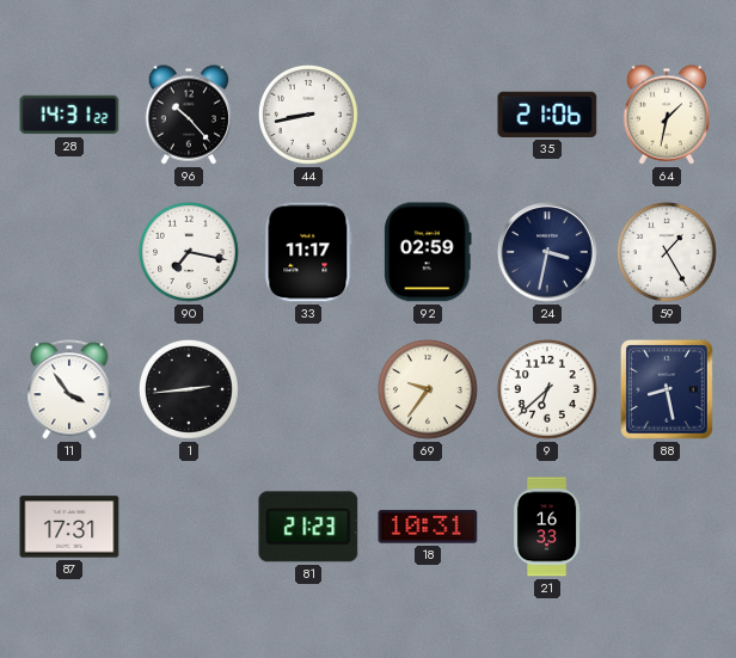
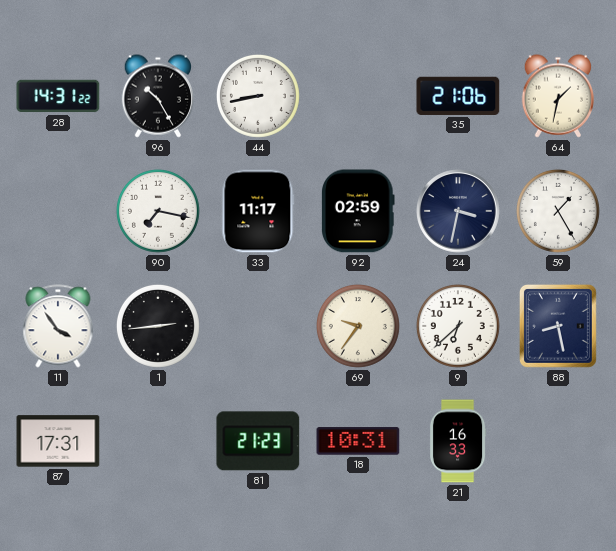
96: 10:23 -> 10:25
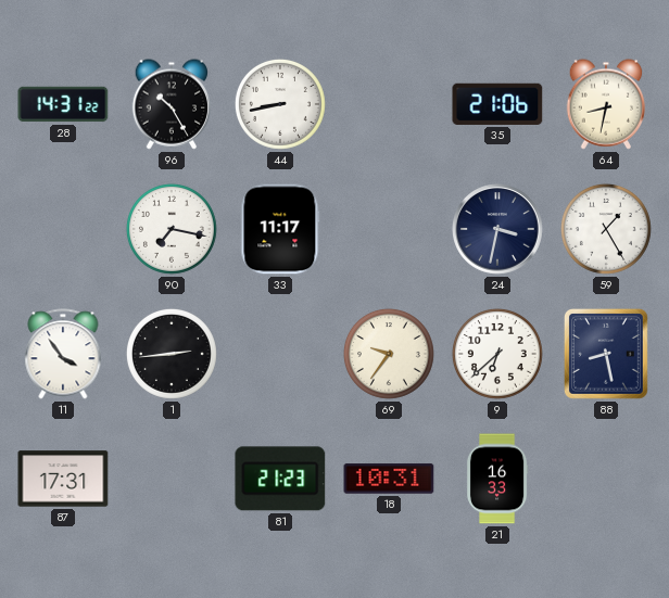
64: 1:32 -> 8:32
92: 02:59 -> none
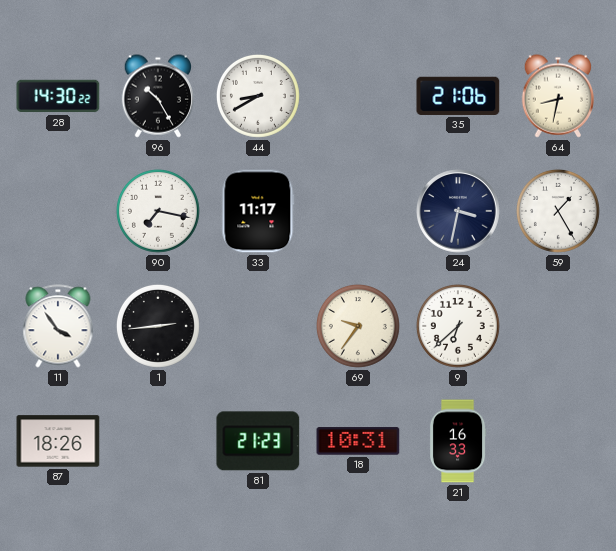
28: 14:31 -> 14:30
44: 8:43 -> 8:40
88: 8:28 -> none
87: 17:31 -> 18:26
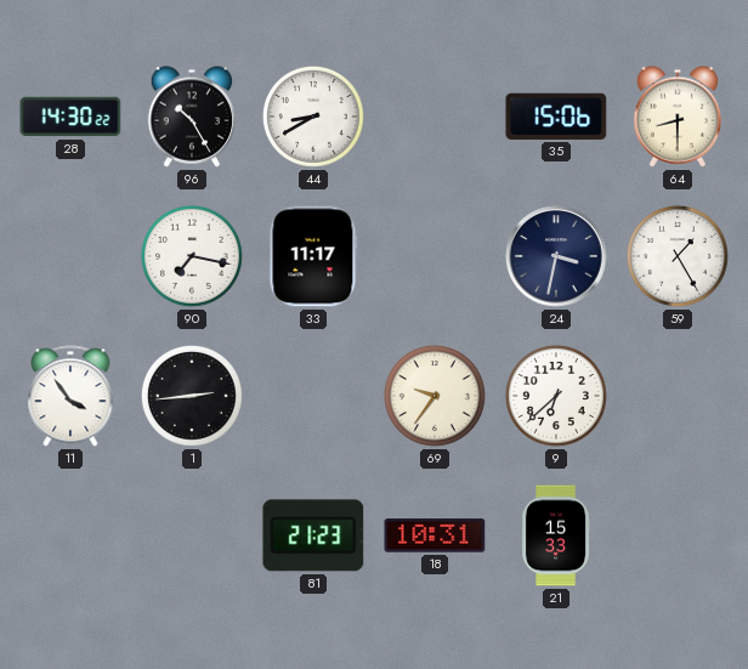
35: 21:06 -> 15:06
64: 8:32 -> 8:30
87: 18:26 -> none
21: 16:33 -> 15:33
